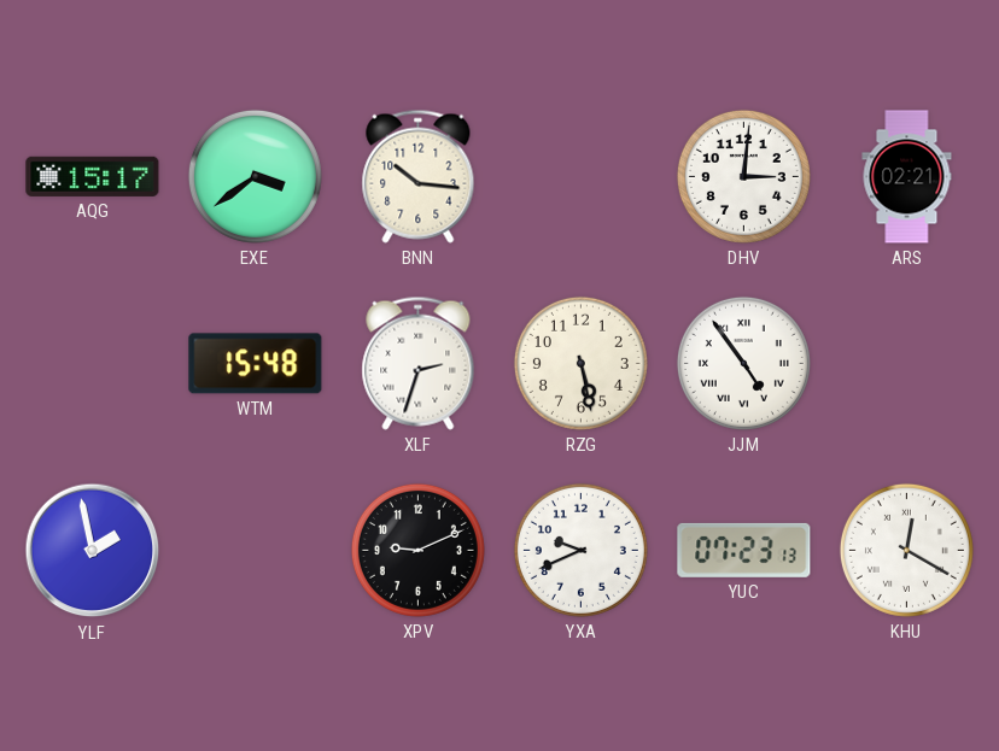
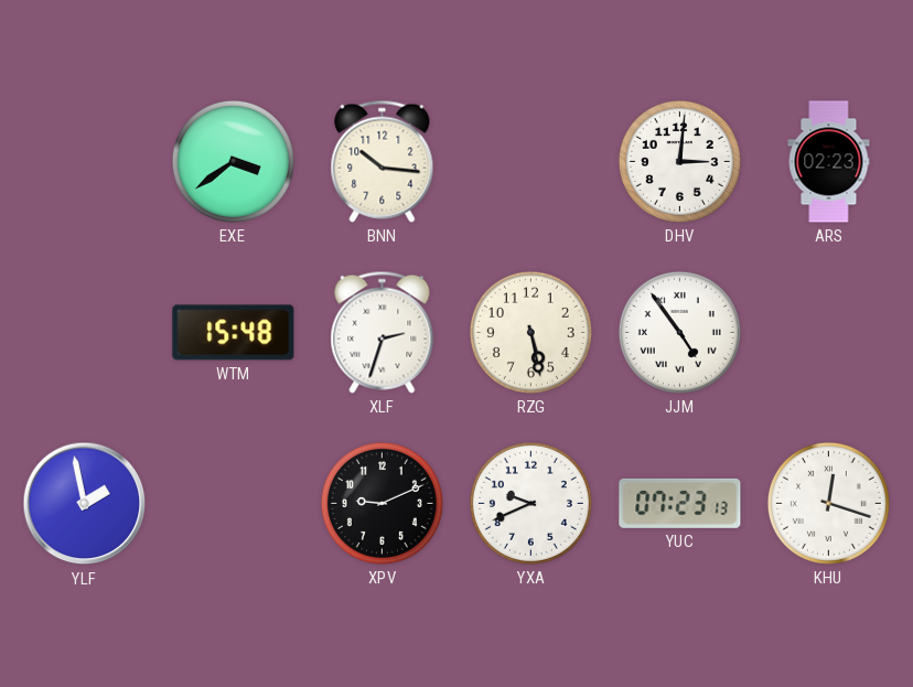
AQG: 15:17 -> none
ARS: 02:21 -> 02:23
KHU: 12:20 -> 12:18
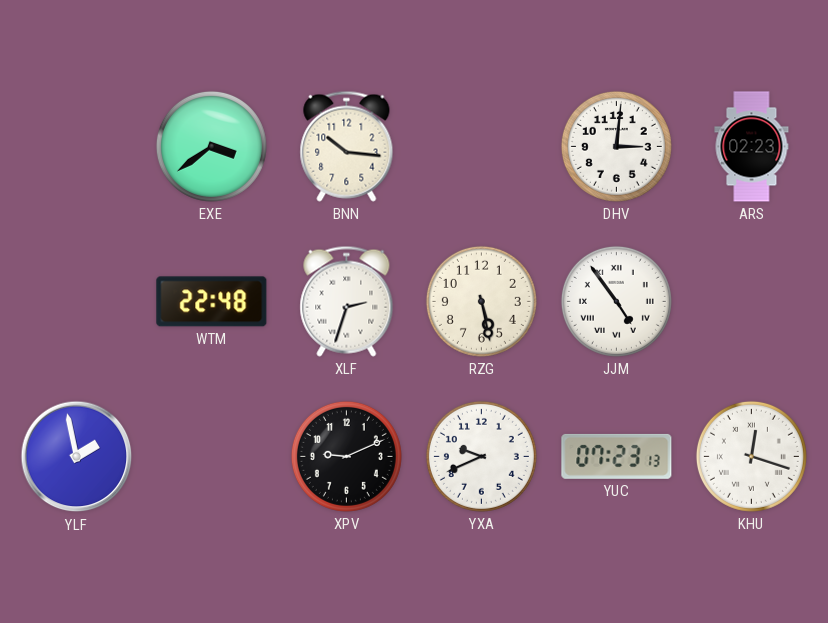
WTM: 15:48 -> 22:48
